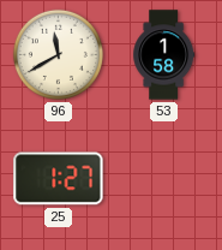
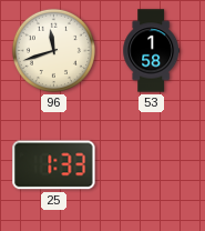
96: 11:40 -> 11:42
25: 1:27 -> 1:33
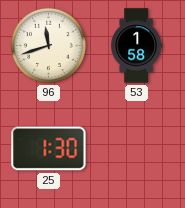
25: 1:33 -> 1:30
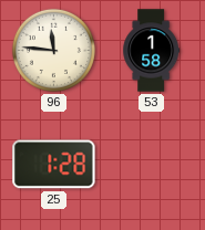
96: 11:42 -> 11:46
25: 1:30 -> 1:28
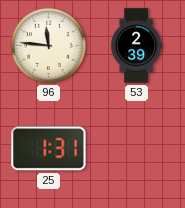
53: 1:58 -> 2:39
25: 1:28 -> 1:31
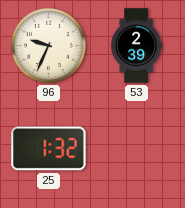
96: 11:46 -> 9:34
25: 1:31 -> 1:32
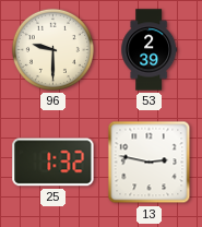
96: 9:34 -> 9:30
13: none -> 2:47
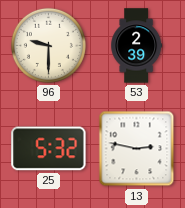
25: 1:32 -> 5:32
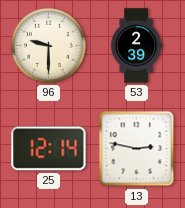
25: 5:32 -> 12:14
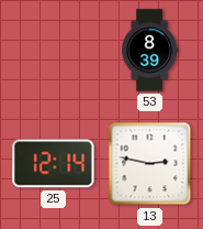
96: 9:30 -> none
53: 2:39 -> 8:39
